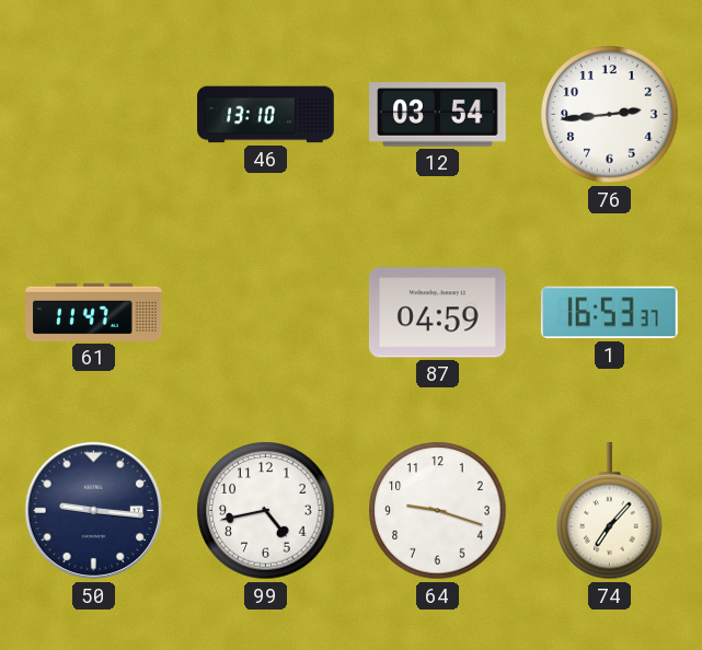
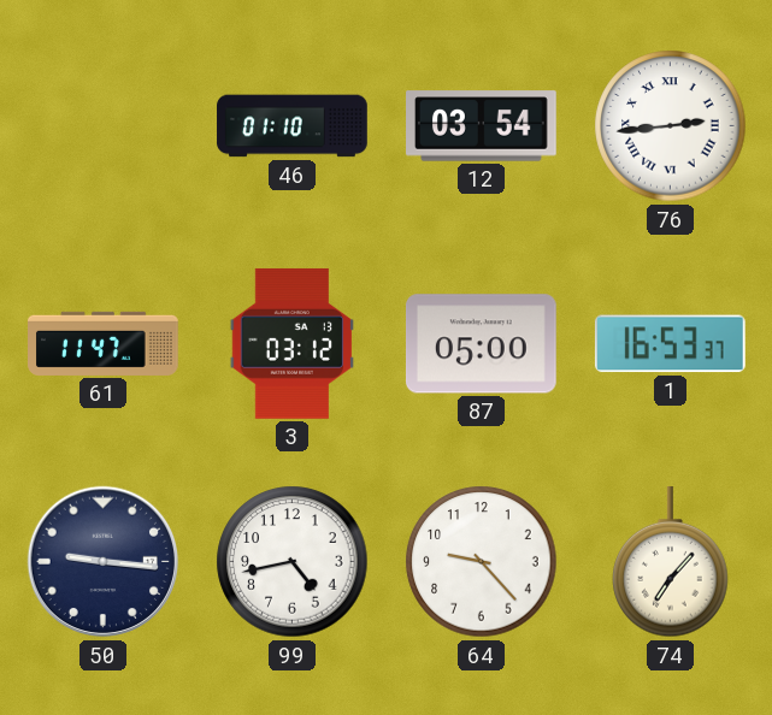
46: 13:10 -> 01:10
76 numerals: Arabic -> Roman
3: none -> 03:12
87: 04:59 -> 05:00
64: 9:18 -> 9:23
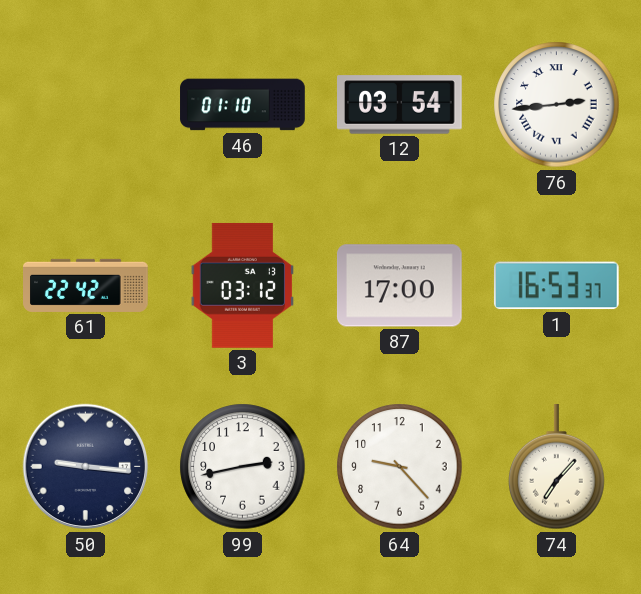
61: 11:47 -> 22:42
87: 05:00 -> 17:00
99: 4:43 -> 2:43
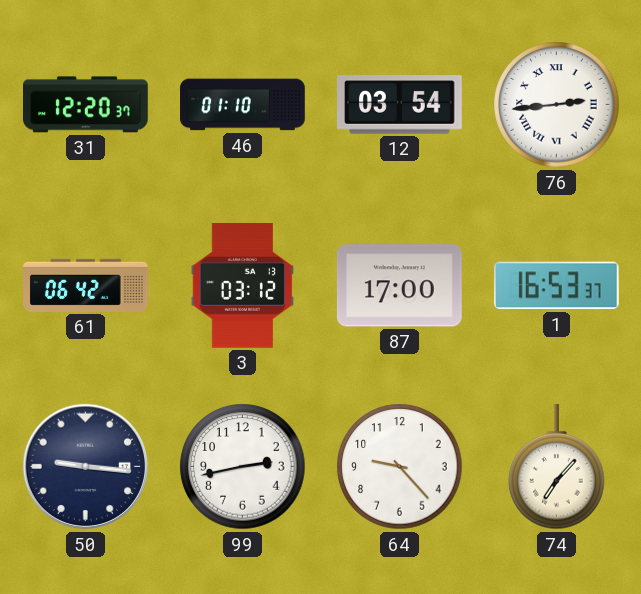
31: none -> 12:20
61: 22:42 -> 06:42
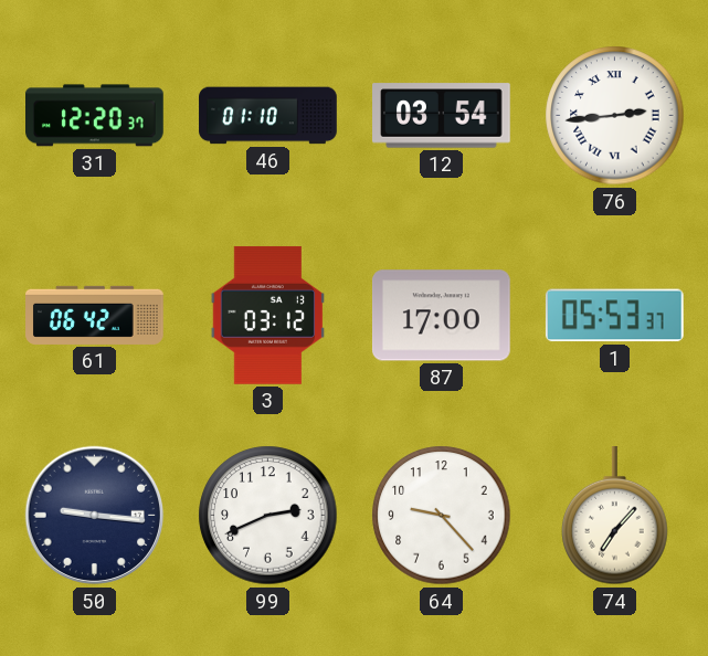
1: 16:53 -> 05:53
99: 2:43 -> 2:41
